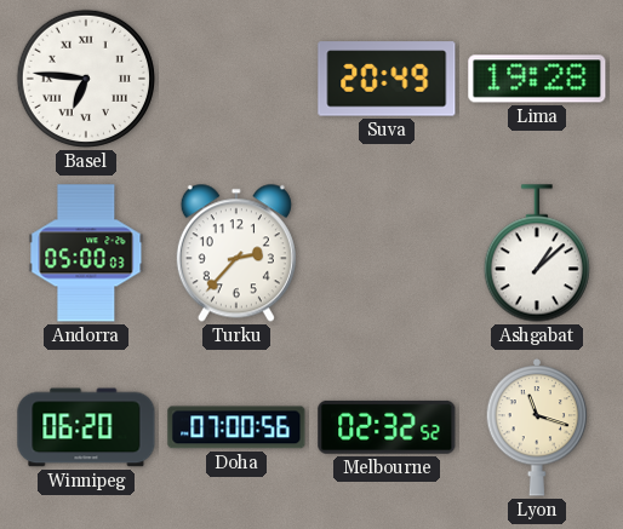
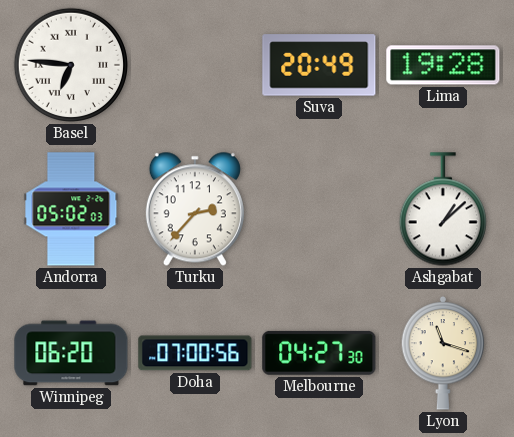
Andorra: 05:00 -> 05:02
Melbourne: 02:32 -> 04:27
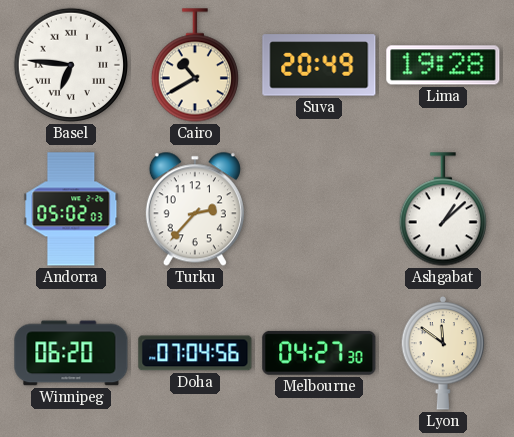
Cairo: none -> 10:40
Doha: 07:00 -> 07:04
Lyon: 11:18 -> 11:51
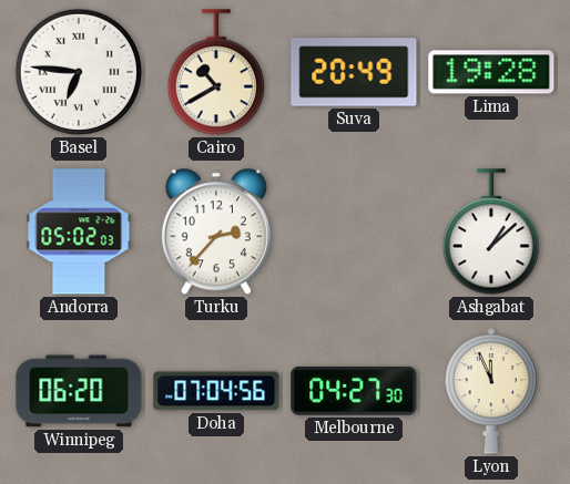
Lyon: 11:51 -> 11:56
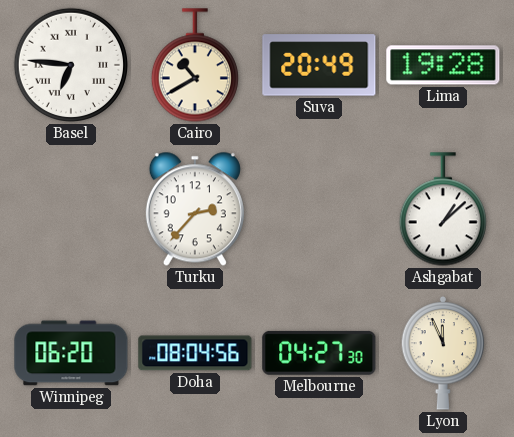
Andorra: 05:02 -> none
Doha: 07:04 -> 08:04
